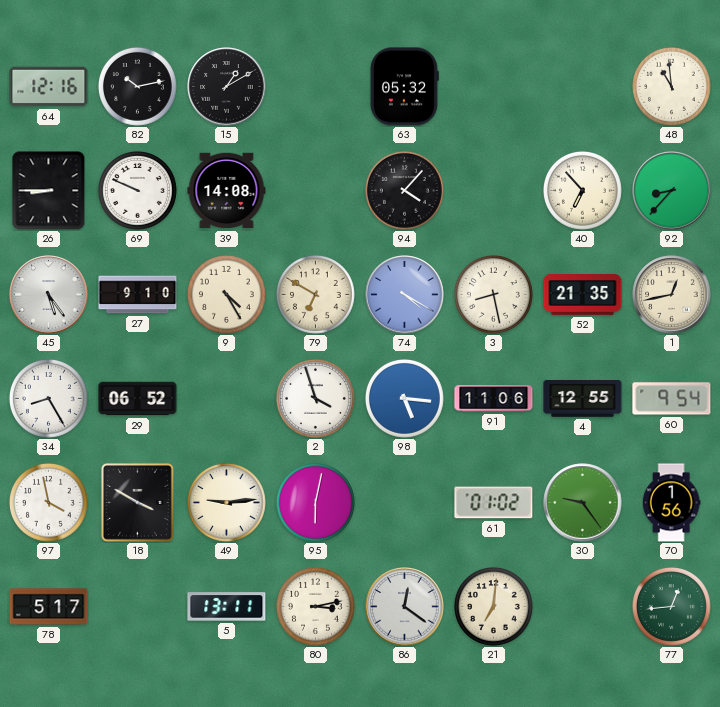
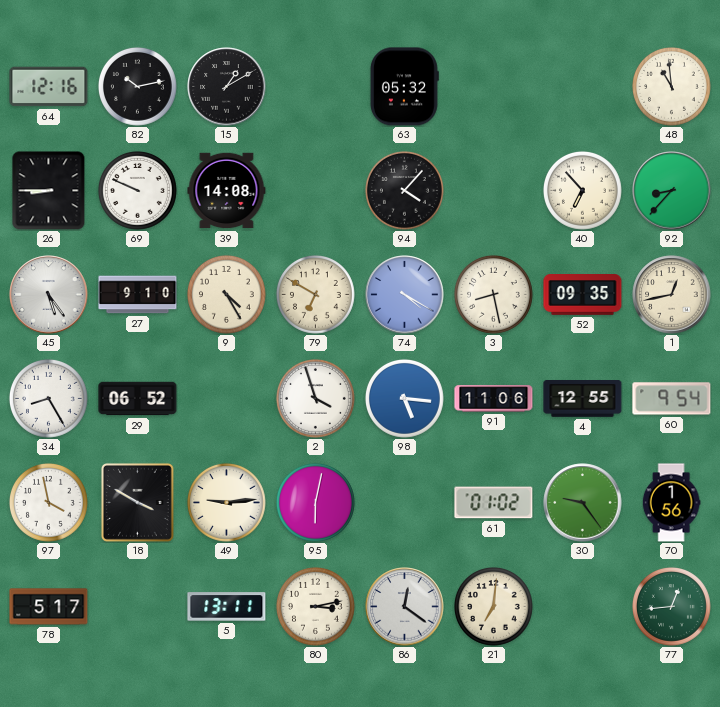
52: 21:35 -> 09:35
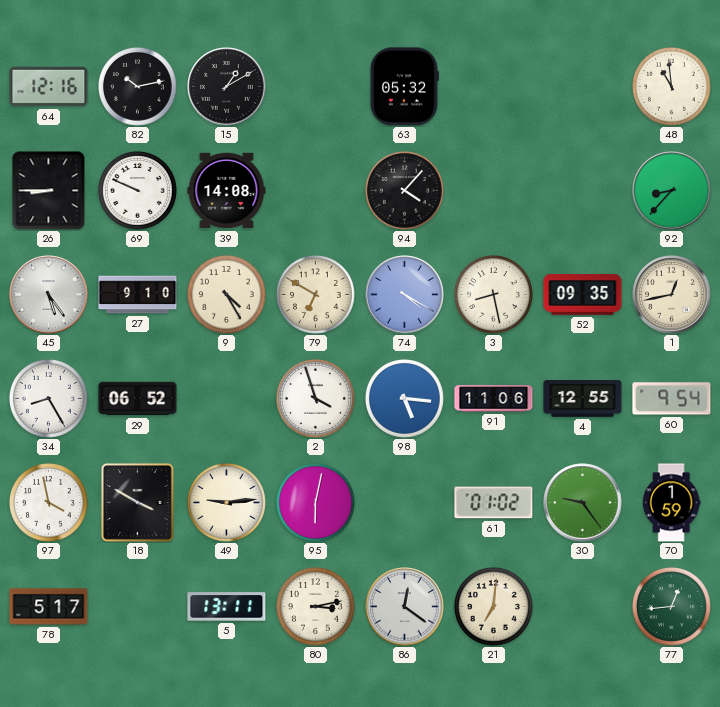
40: 6:53 -> none
70: 1:56 -> 1:59
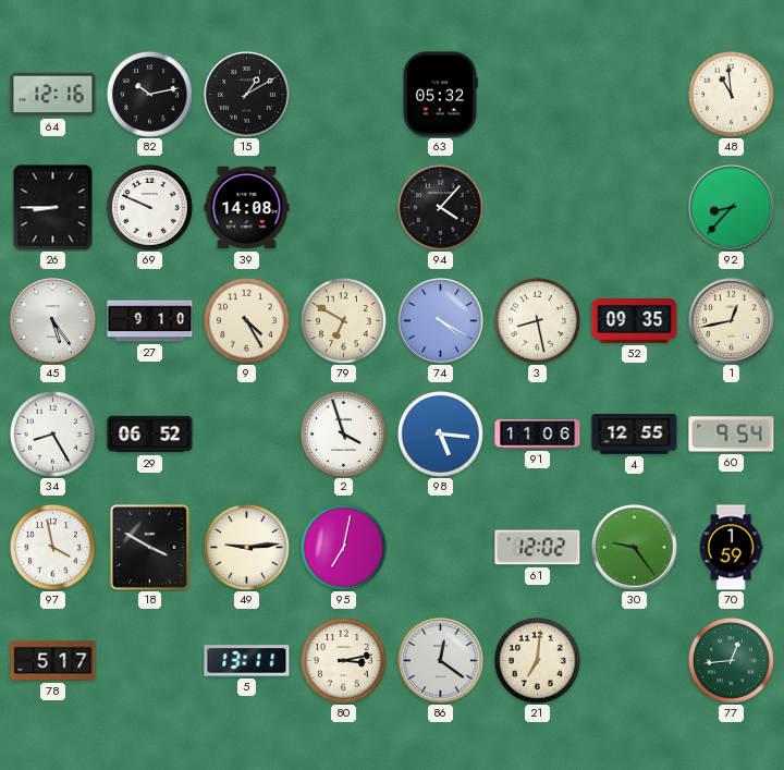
95: 6:02 -> 7:02
61: 01:02 -> 12:02
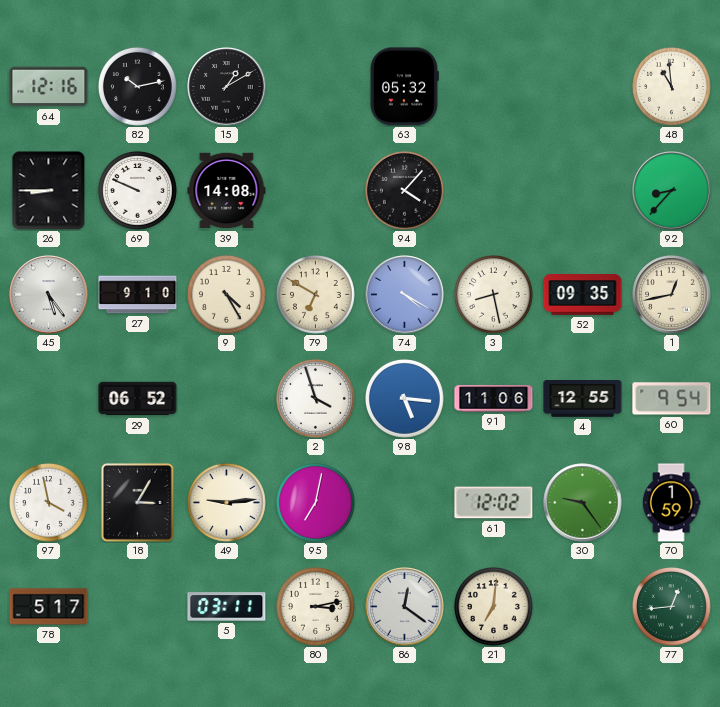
34: 8:25 -> none
18: 3:50 -> 3:05
5: 13:11 -> 03:11
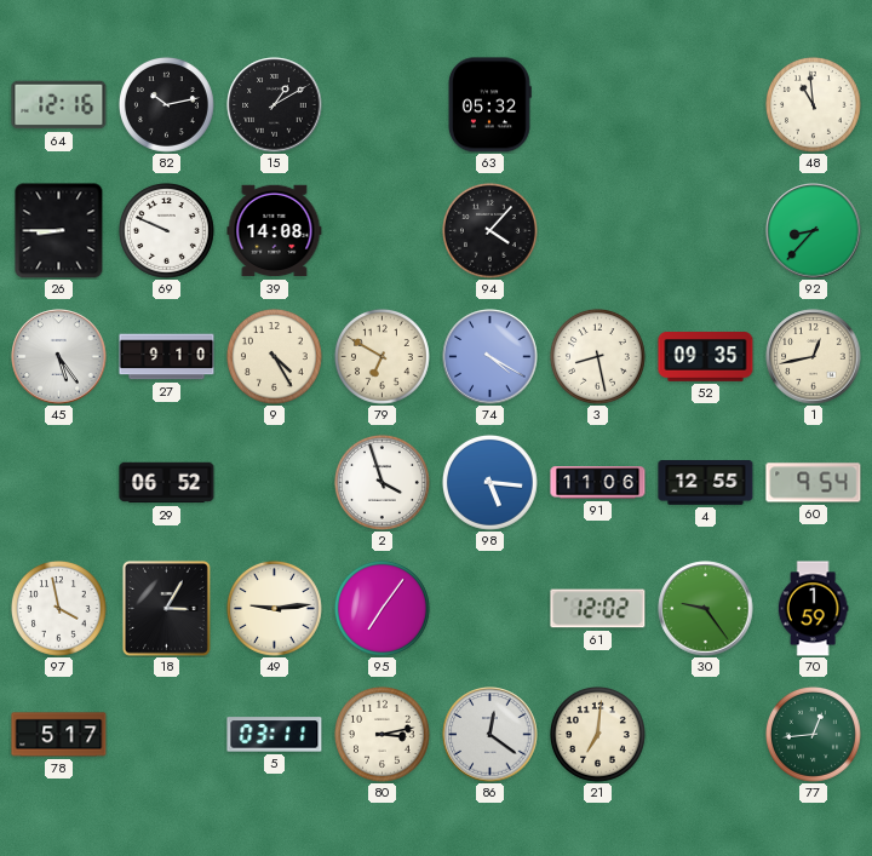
95: 7:02 -> 7:06
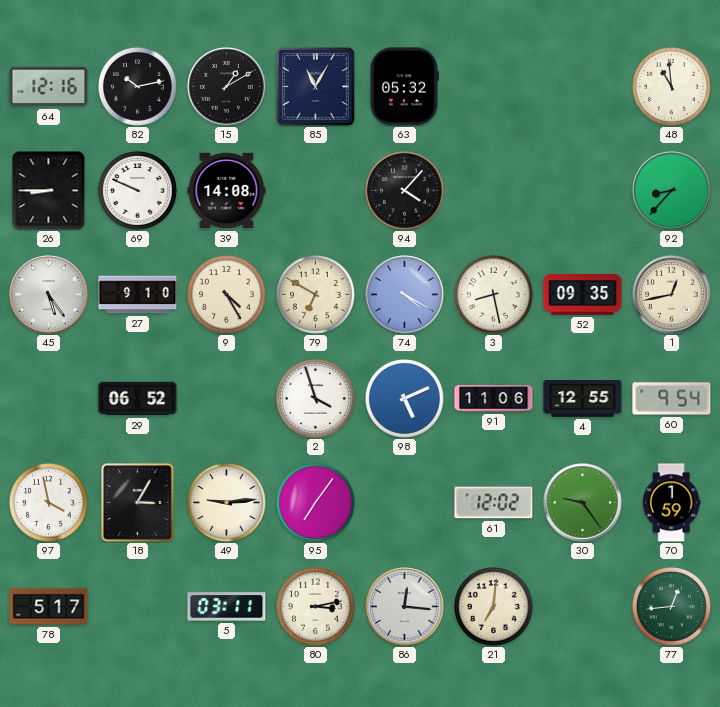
85: none -> 11:05
98: 5:16 -> 5:11
86: 12:21 -> 12:16
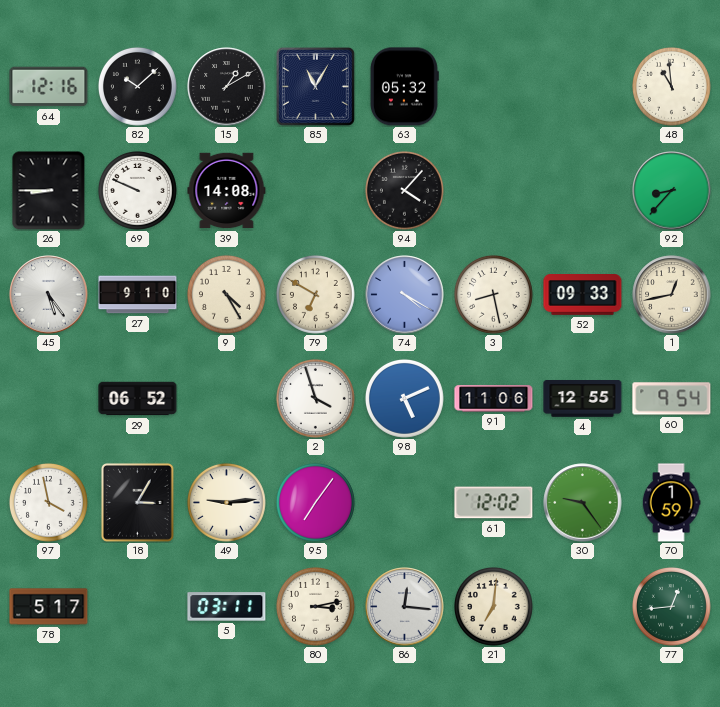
82: 10:13 -> 10:08
52: 09:35 -> 09:33
